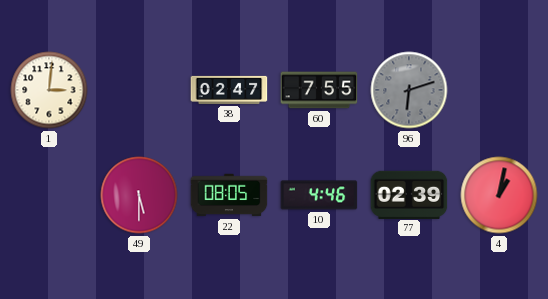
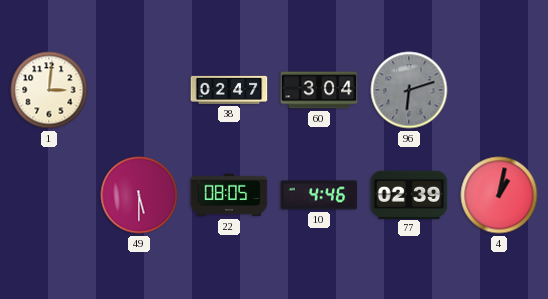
60: 7:55 -> 3:04
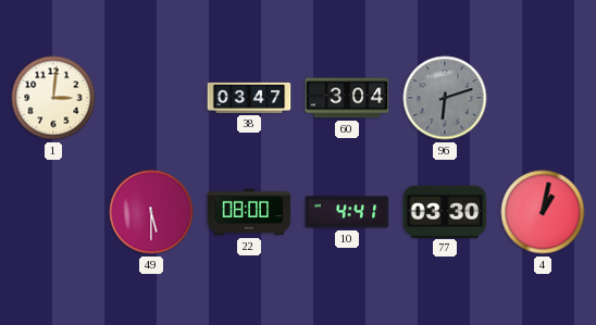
38: 02:47 -> 03:47
22: 08:05 -> 08:00
10: 4:46 -> 4:41
77: 02:39 -> 03:30
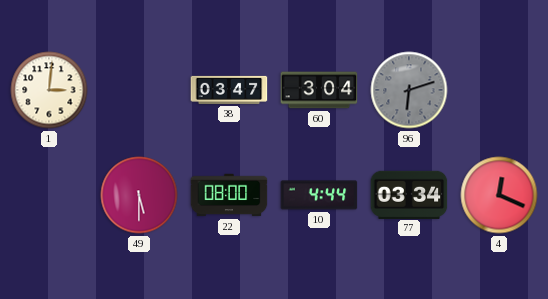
10: 4:41 -> 4:44
77: 03:30 -> 03:34
4: 1:02 -> 12:19
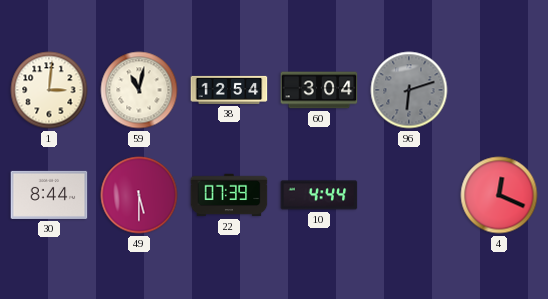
59: none -> 11:02
38: 03:47 -> 12:54
30: none -> 8:44
22: 08:00 -> 07:39
77: 03:34 -> none
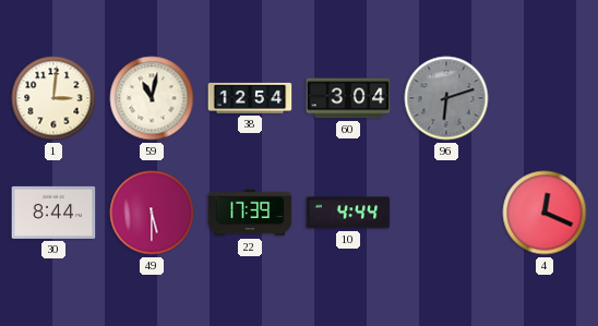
22: 07:39 -> 17:39
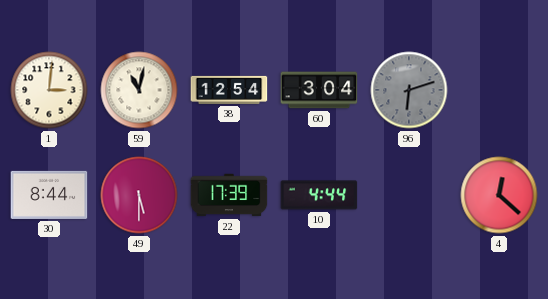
4: 12:19 -> 12:22
